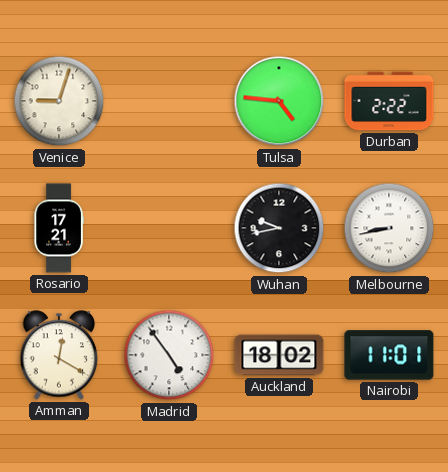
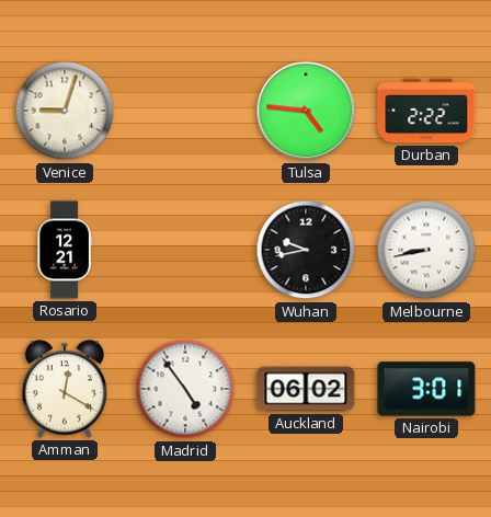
Rosario: 17:21 -> 12:21
Auckland: 18:02 -> 06:02
Nairobi: 11:01 -> 3:01
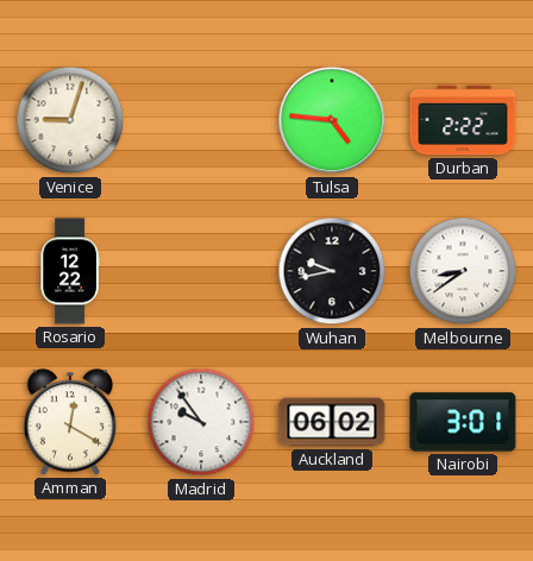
Rosario: 12:21 -> 12:22
Melbourne: 8:43 -> 8:39
Madrid: 4:54 -> 9:54
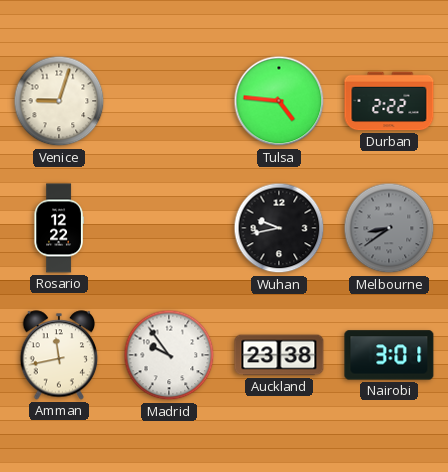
Melbourne dial: white -> grey
Amman: 12:20 -> 11:43
Auckland: 06:02 -> 23:38
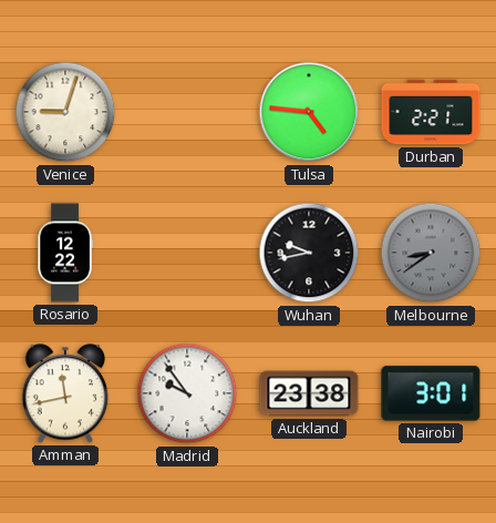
Durban: 2:22 -> 2:21
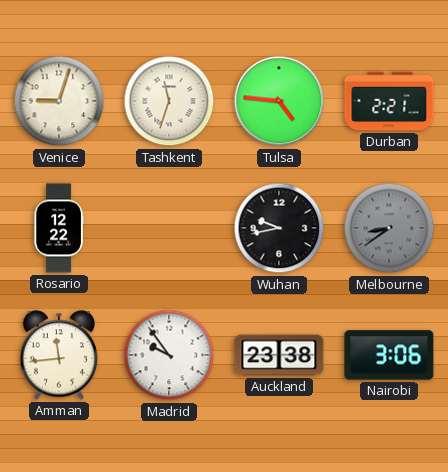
Tashkent: none -> 11:33
Amman: 11:43 -> 11:44
Nairobi: 3:01 -> 3:06
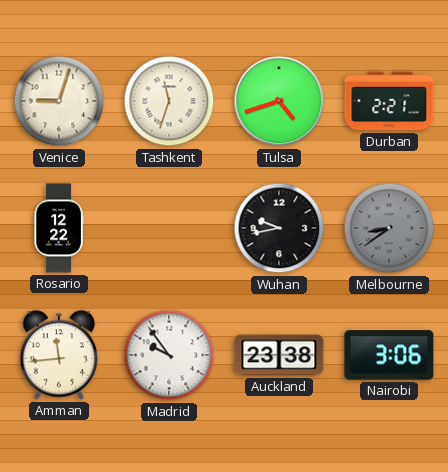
Tulsa: 4:46 -> 4:42
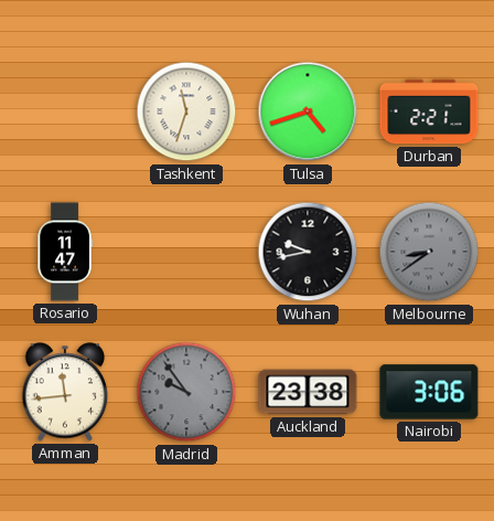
Venice: 9:03 -> none
Rosario: 12:22 -> 11:47
Madrid dial: white -> grey
